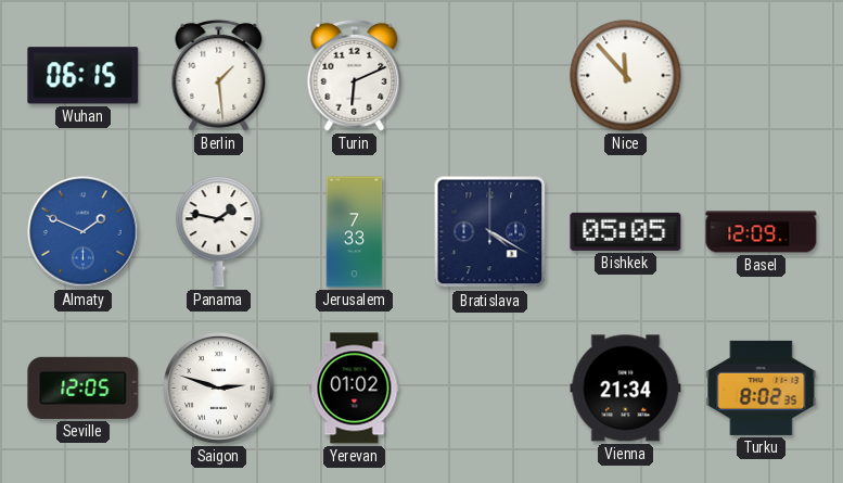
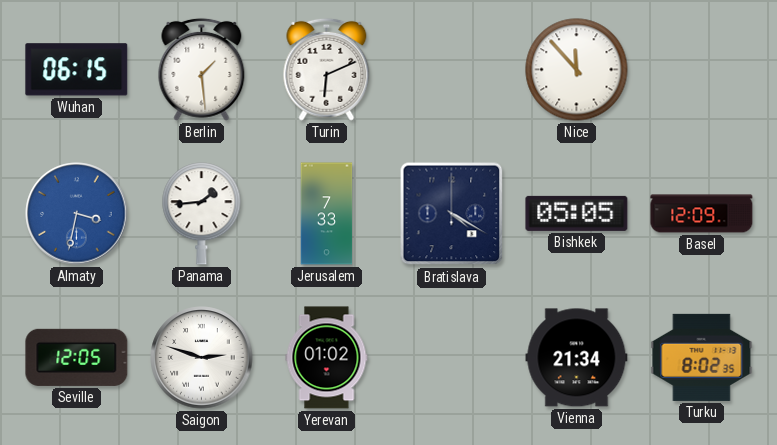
Almaty: 1:49 -> 3:32
Panama: 1:47 -> 1:44
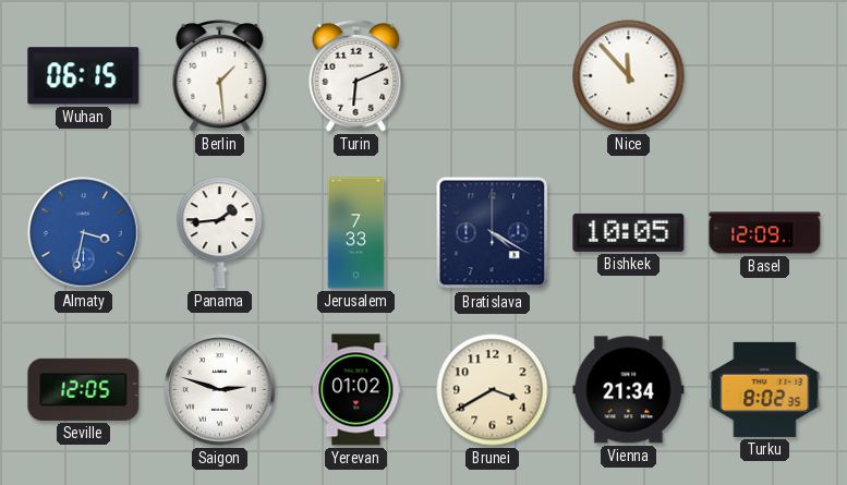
Bishkek: 05:05 -> 10:05
Brunei: none -> 3:40
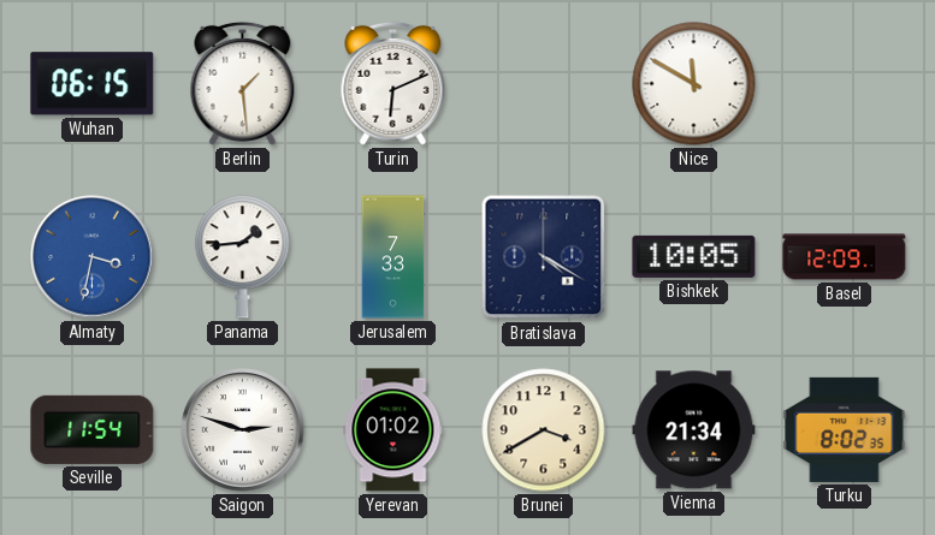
Nice: 11:53 -> 11:50
Seville: 12:05 -> 11:54
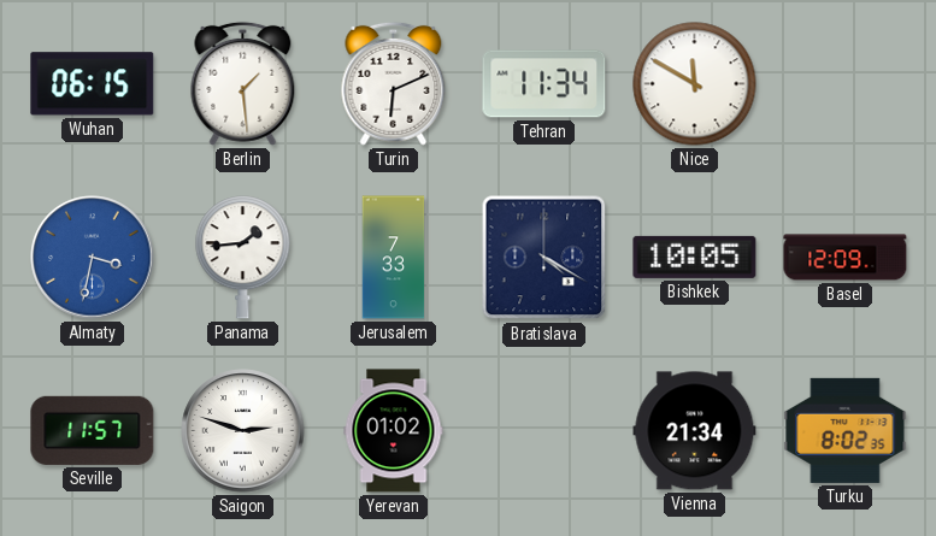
Tehran: none -> 11:34
Seville: 11:54 -> 11:57
Brunei: 3:40 -> none
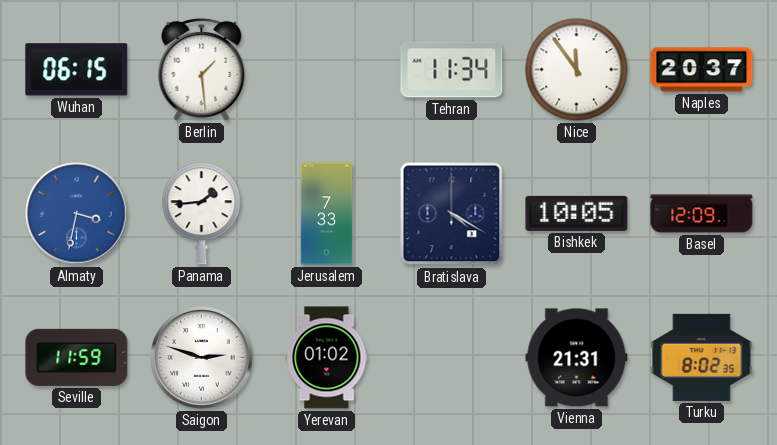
Turin: 6:11 -> none
Nice: 11:50 -> 11:54
Naples: none -> 20:37
Seville: 11:57 -> 11:59
Vienna: 21:34 -> 21:31
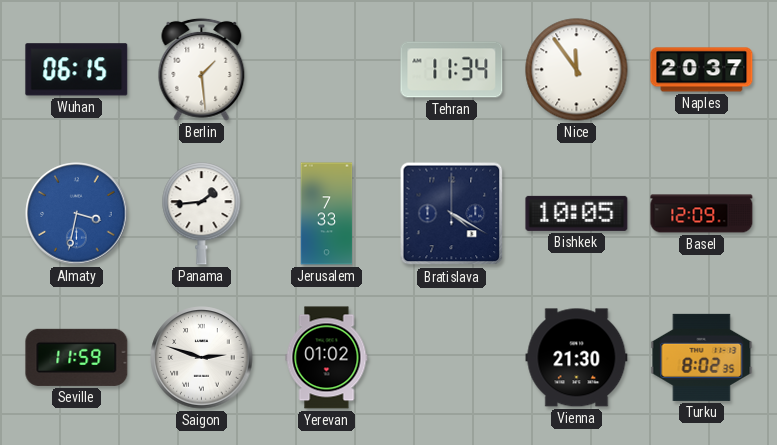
Vienna: 21:31 -> 21:30
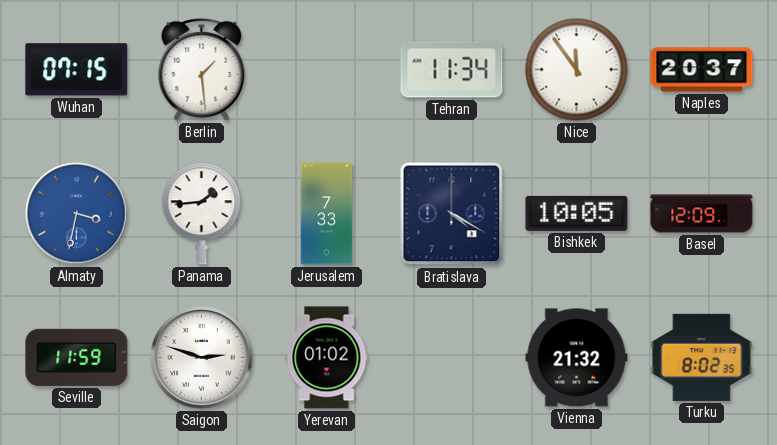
Wuhan: 06:15 -> 07:15
Vienna: 21:30 -> 21:32
